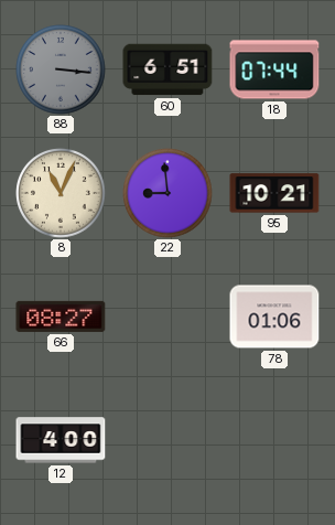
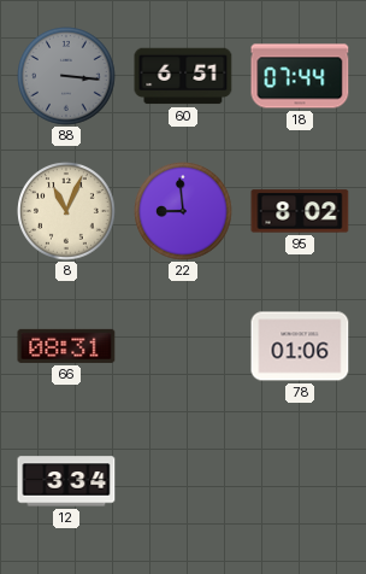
95: 10:21 -> 8:02
66: 08:27 -> 08:31
12: 4:00 -> 3:34
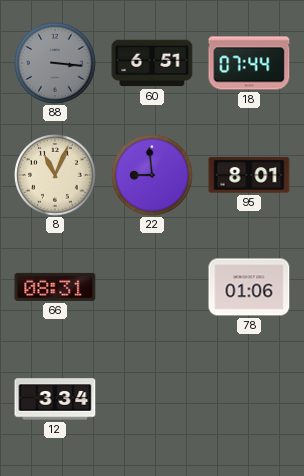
95: 8:02 -> 8:01
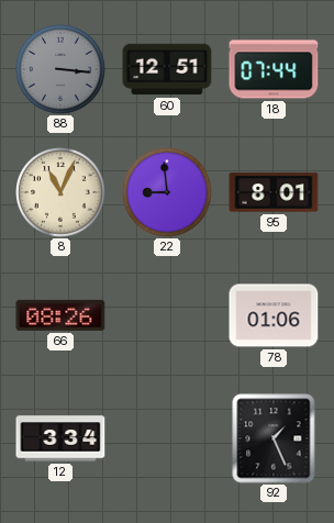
60: 6:51 -> 12:51
66: 08:31 -> 08:26
92: none -> 1:26
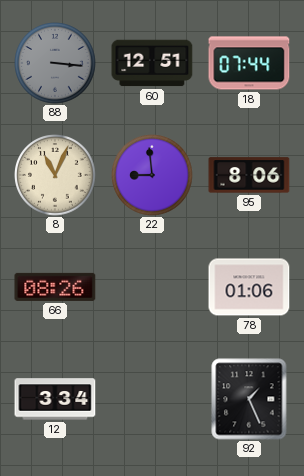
95: 8:01 -> 8:06
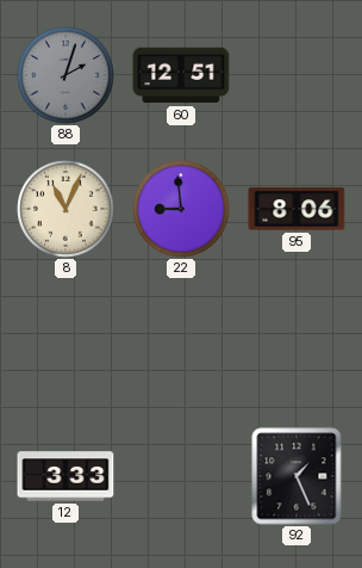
88: 3:16 -> 2:03
18: 07:44 -> none
66: 08:26 -> none
78: 01:06 -> none
12: 3:34 -> 3:33
